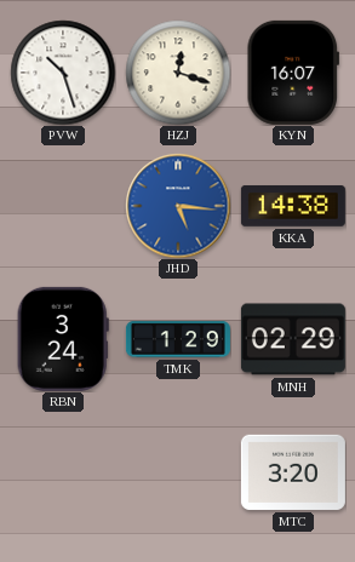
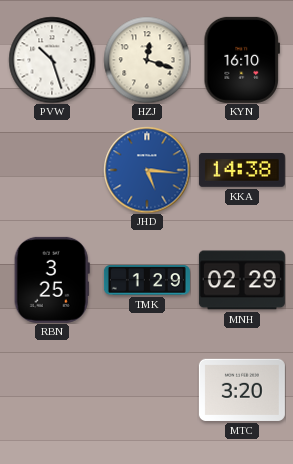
KYN: 16:07 -> 16:10
RBN: 3:24 -> 3:25
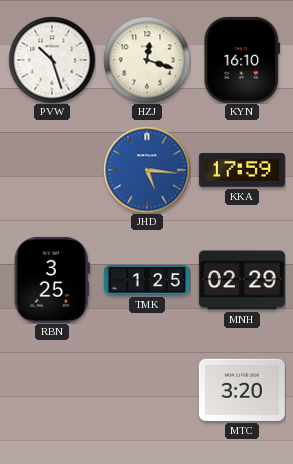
KKA: 14:38 -> 17:59
TMK: 1:29 -> 1:25
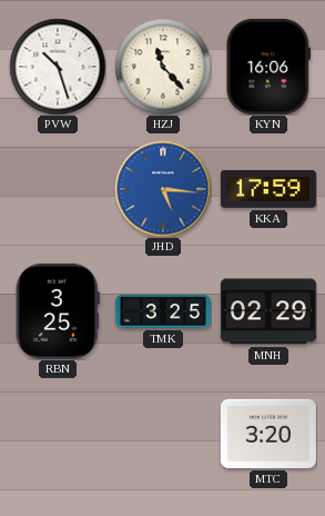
HZJ: 12:18 -> 11:23
KYN: 16:10 -> 16:06
TMK: 1:25 -> 3:25
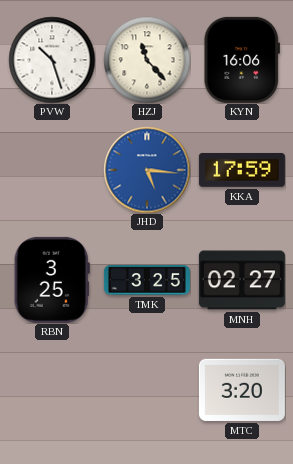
MNH: 02:29 -> 02:27
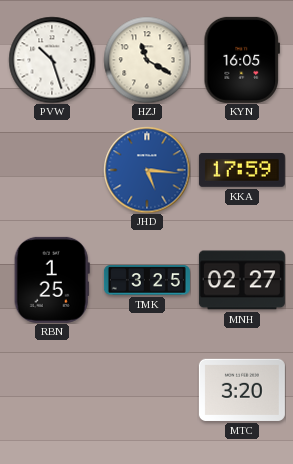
HZJ: 11:23 -> 11:20
KYN: 16:06 -> 16:05
RBN: 3:25 -> 1:25
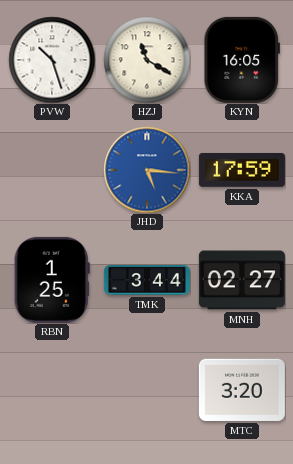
TMK: 3:25 -> 3:44
